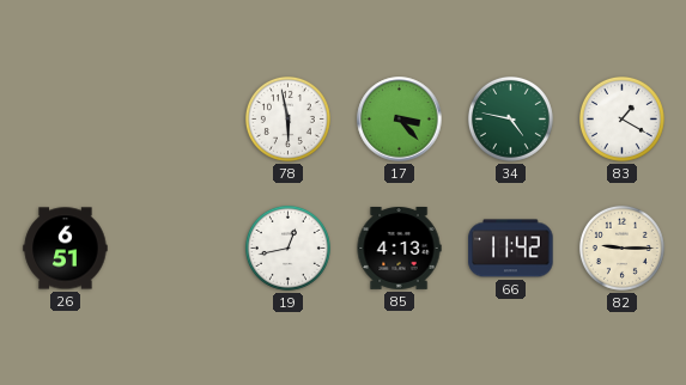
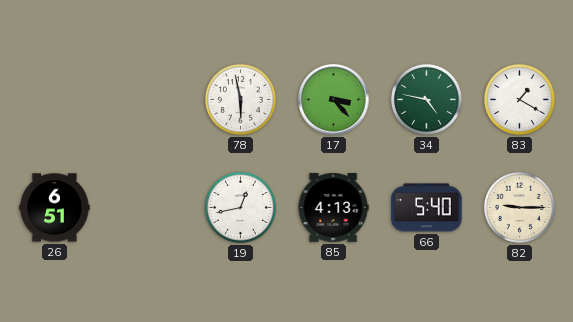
66: 11:42 -> 5:40
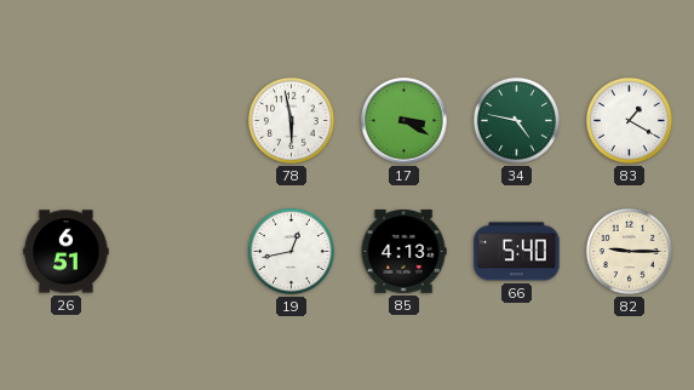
17: 3:23 -> 3:20
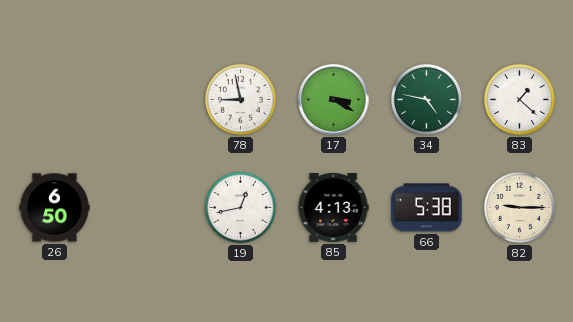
78: 5:58 -> 8:58
83: 1:20 -> 1:22
26: 6:51 -> 6:50
66: 5:40 -> 5:38
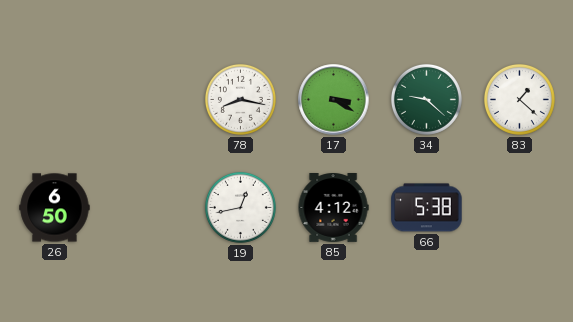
78: 8:58 -> 8:17
34: 4:47 -> 9:22
85: 4:13 -> 4:12
82: 9:15 -> none
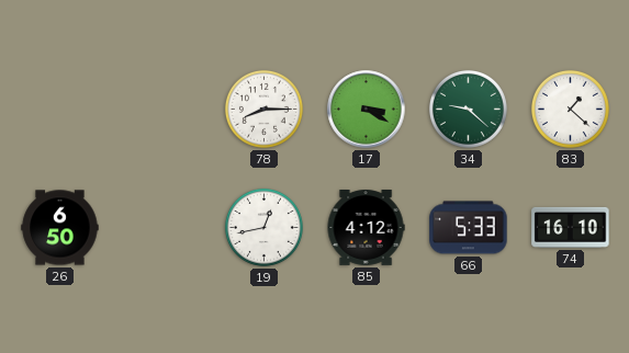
78: 8:17 -> 8:15
66: 5:38 -> 5:33
74: none -> 16:10
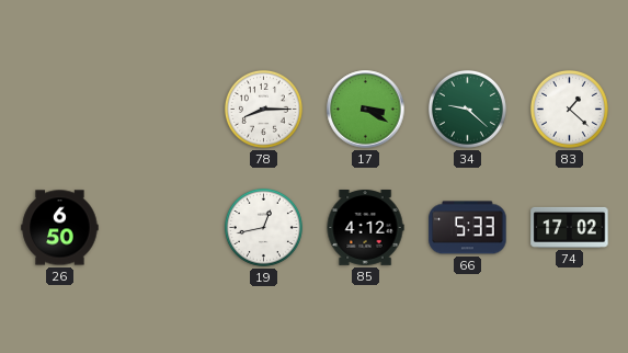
74: 16:10 -> 17:02
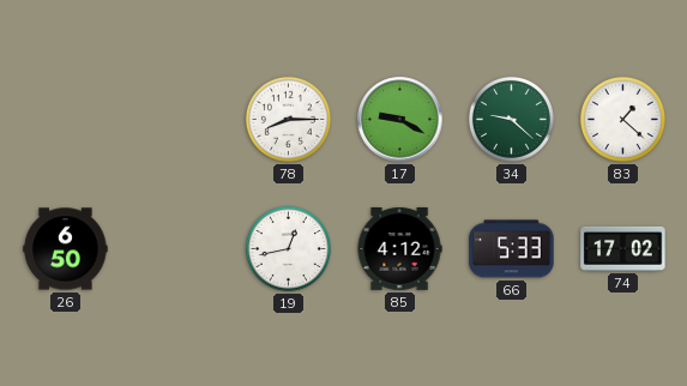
17: 3:20 -> 9:20
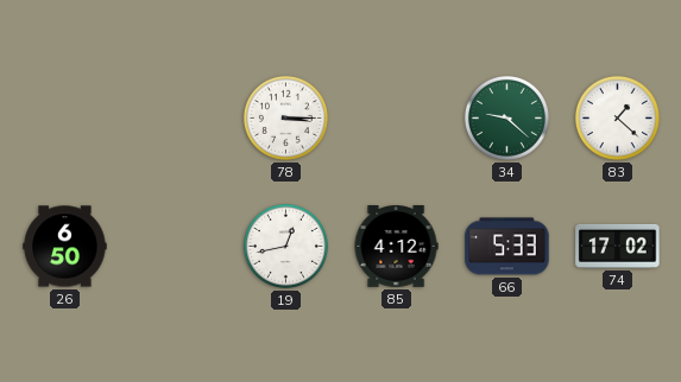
78: 8:15 -> 3:15
17: 9:20 -> none
